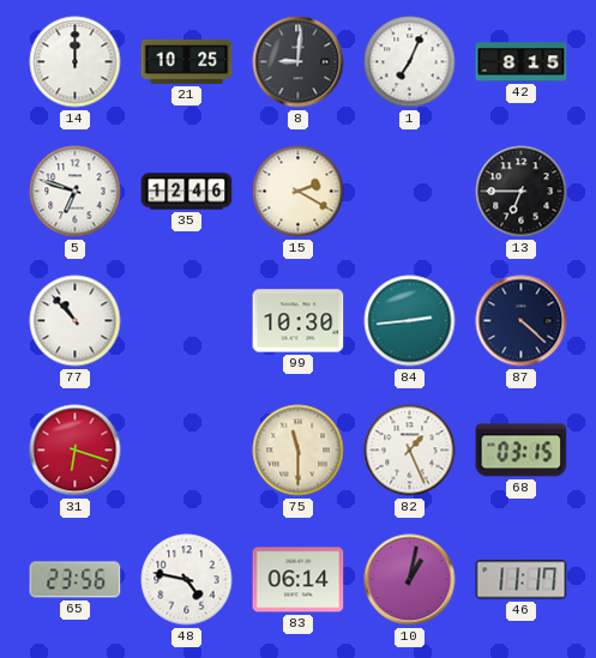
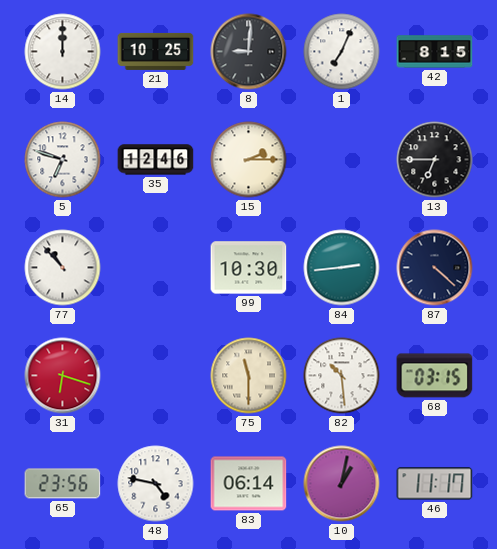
15: 2:20 -> 2:15
82: 1:26 -> 10:29
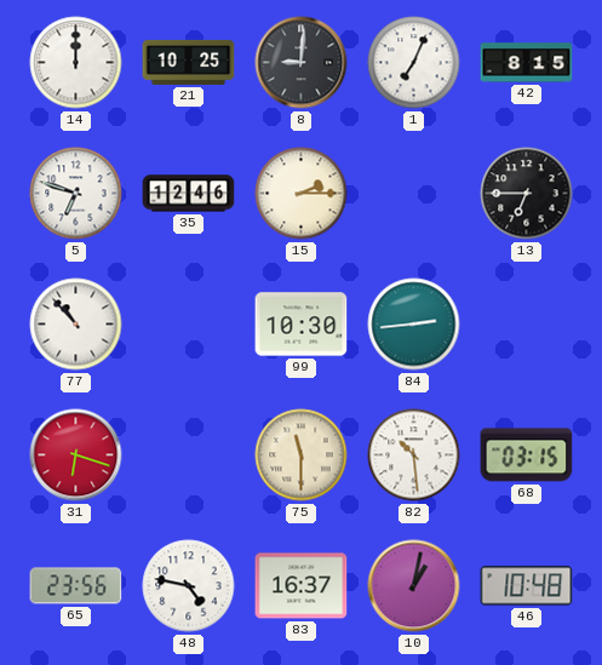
87: 4:22 -> none
83: 06:14 -> 16:37
46: 11:17 -> 10:48
